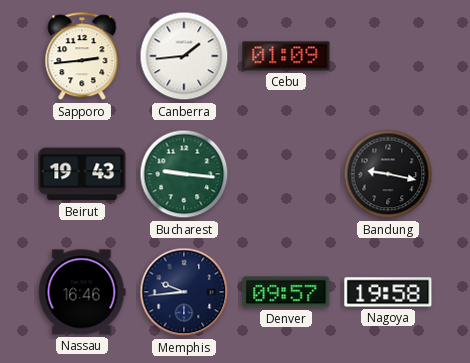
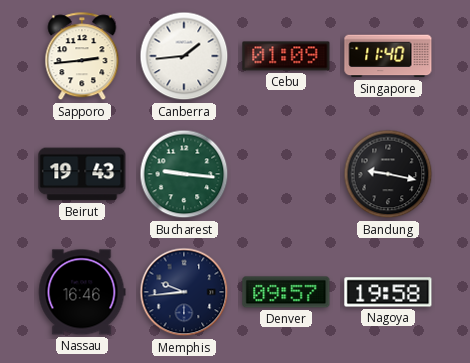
Singapore: none -> 11:40
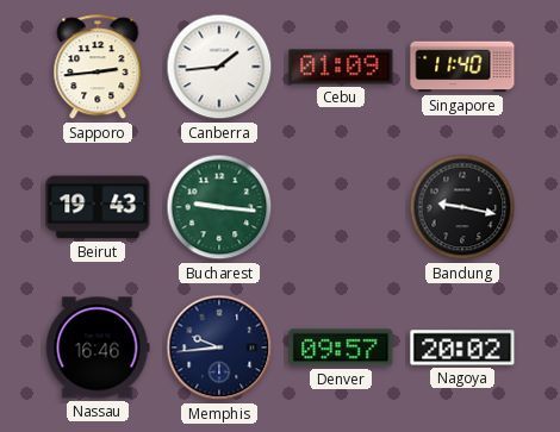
Nagoya: 19:58 -> 20:02
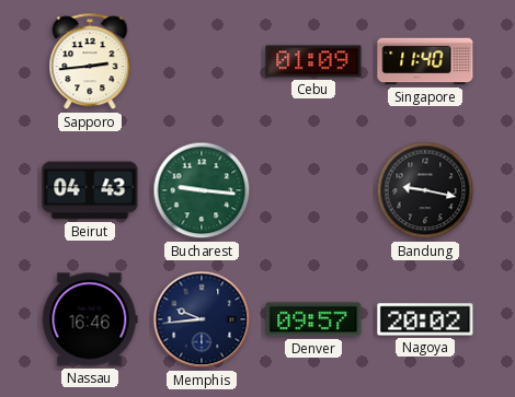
Canberra: 1:44 -> none
Beirut: 19:43 -> 04:43
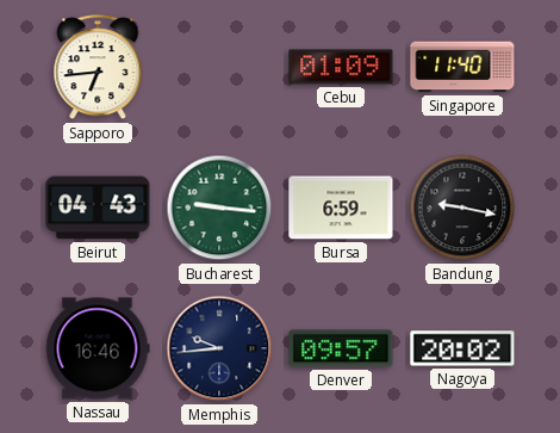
Sapporo: 2:44 -> 6:44
Bursa: none -> 6:59
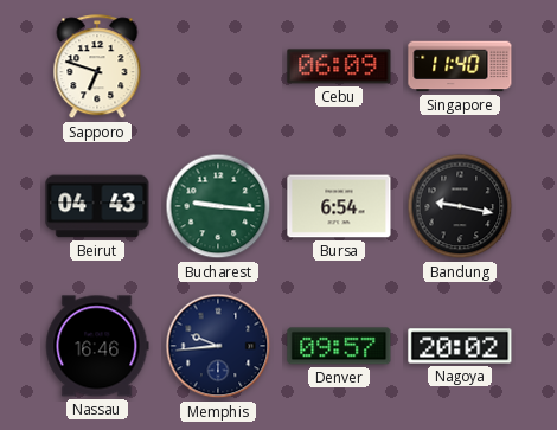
Sapporo: 6:44 -> 6:48
Cebu: 01:09 -> 06:09
Bursa: 6:59 -> 6:54
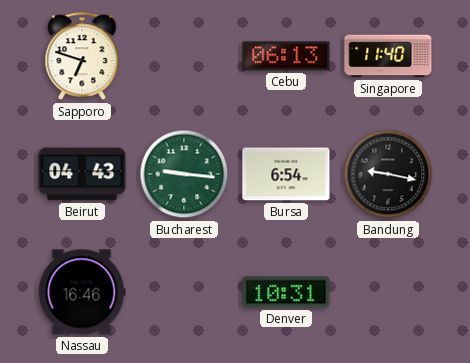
Cebu: 06:09 -> 06:13
Memphis: 9:44 -> none
Denver: 09:57 -> 10:31
Nagoya: 20:02 -> none
